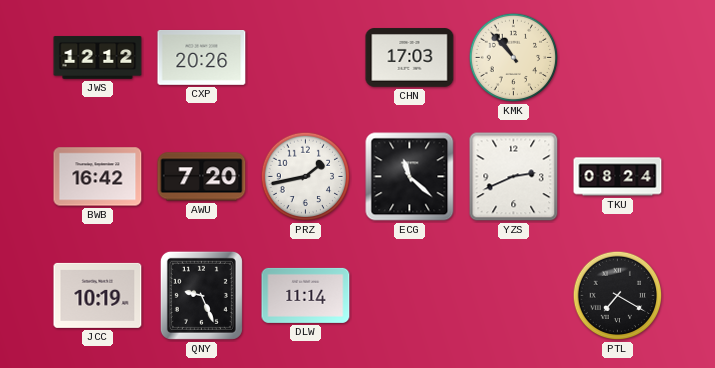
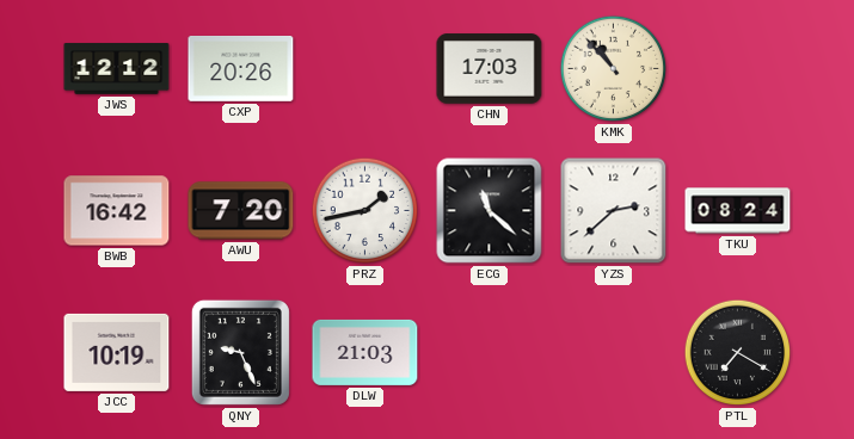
YZS: 2:41 -> 2:38
DLW: 11:14 -> 21:03
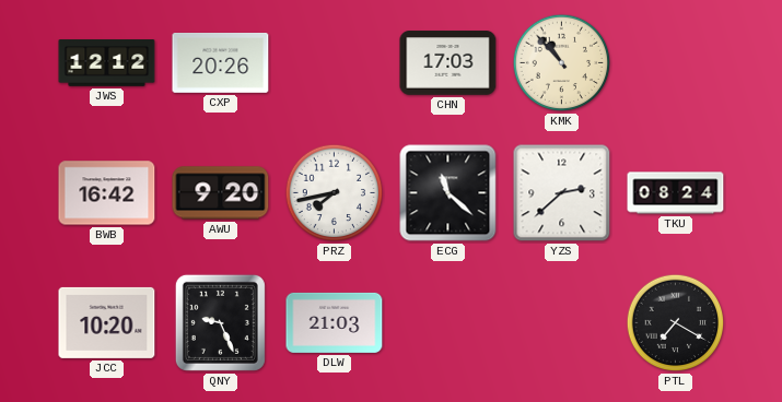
AWU: 7:20 -> 9:20
PRZ: 1:43 -> 7:43
JCC: 10:19 -> 10:20
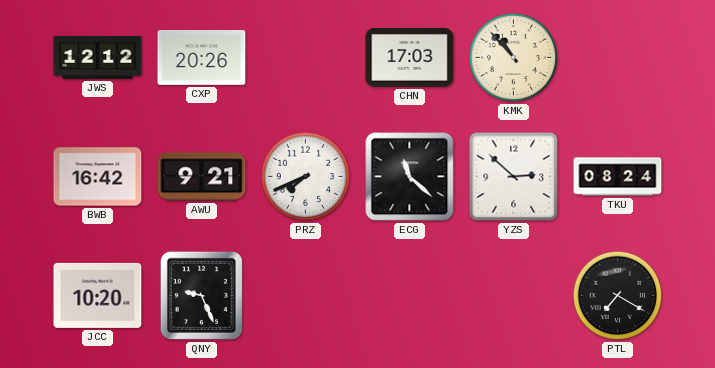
AWU: 9:20 -> 9:21
PRZ: 7:43 -> 7:41
YZS: 2:38 -> 2:52
DLW: 21:03 -> none
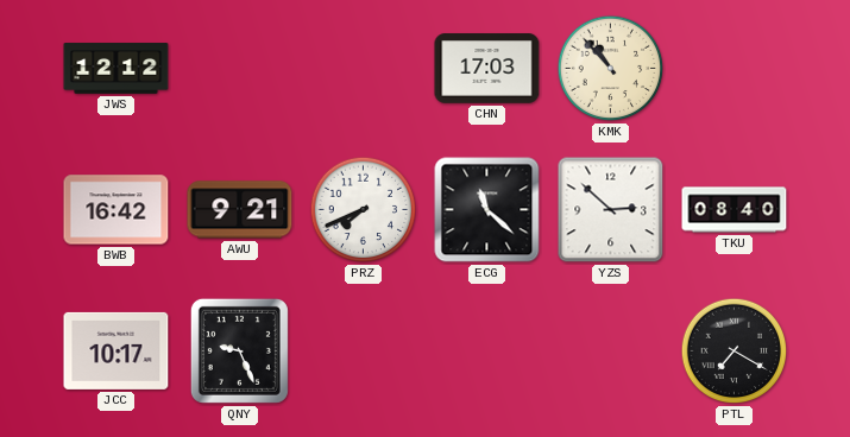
CXP: 20:26 -> none
TKU: 08:24 -> 08:40
JCC: 10:20 -> 10:17
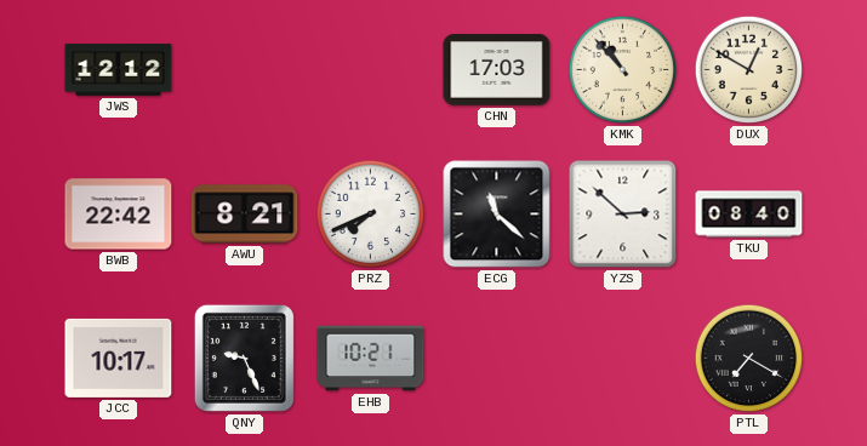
DUX: none -> 12:50
BWB: 16:42 -> 22:42
AWU: 9:21 -> 8:21
EHB: none -> 10:21
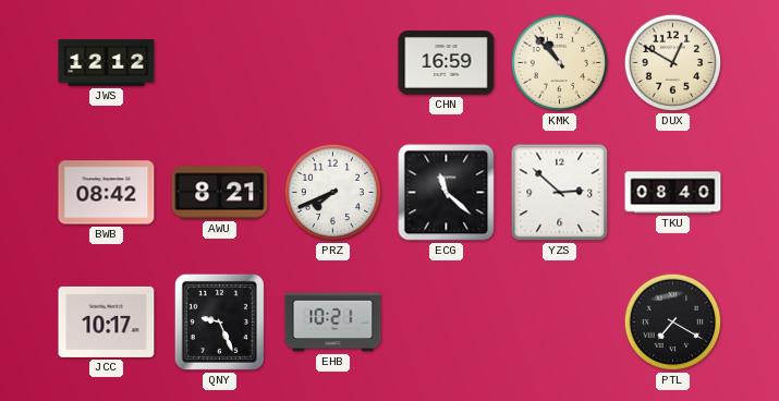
CHN: 17:03 -> 16:59
BWB: 22:42 -> 08:42
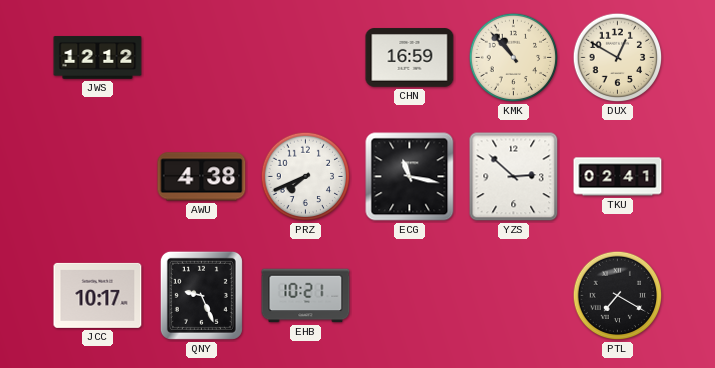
BWB: 08:42 -> none
AWU: 8:21 -> 4:38
ECG: 11:22 -> 11:17
TKU: 08:40 -> 02:41
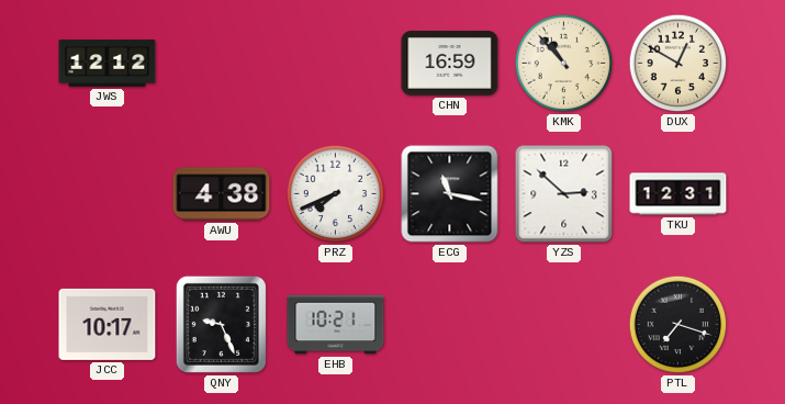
TKU: 02:41 -> 12:31
PTL: 7:20 -> 7:18
